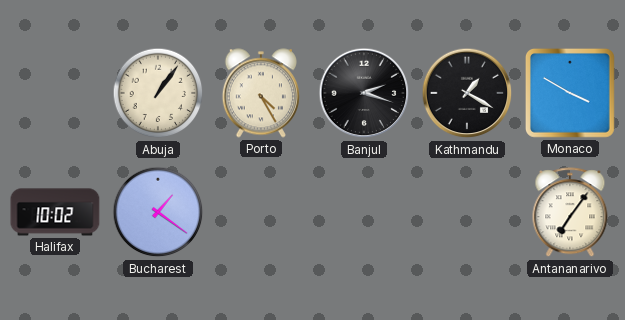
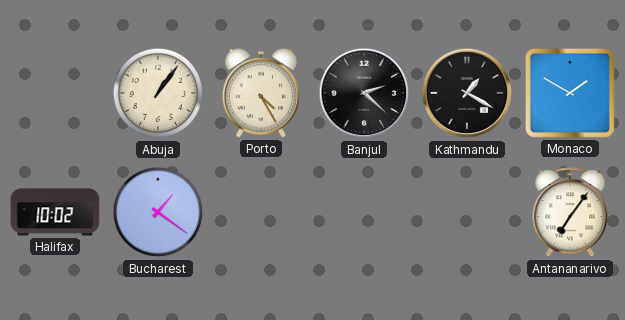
Banjul: 2:18 -> 2:22
Monaco: 3:50 -> 1:50
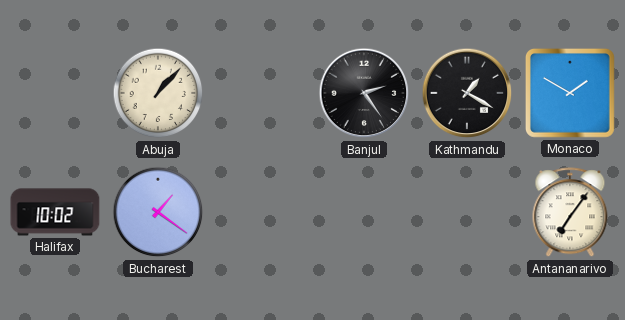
Abuja: 1:06 -> 1:07
Porto: 4:25 -> none
Banjul: 2:22 -> 2:24
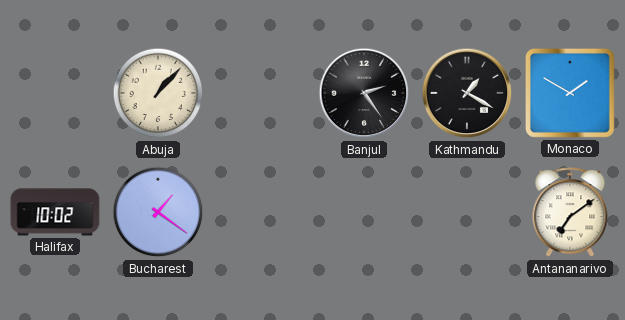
Antananarivo: 7:06 -> 7:09
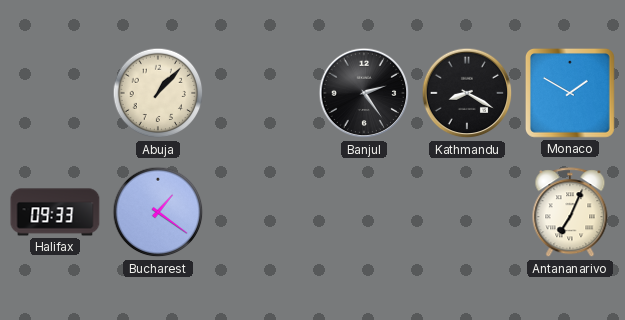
Kathmandu: 1:20 -> 8:20
Halifax: 10:02 -> 09:33
Antananarivo: 7:09 -> 7:04
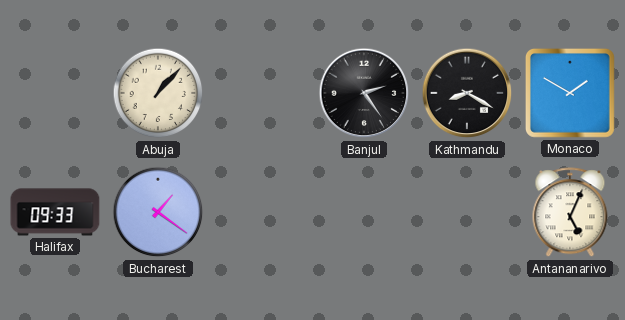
Antananarivo: 7:04 -> 5:04
